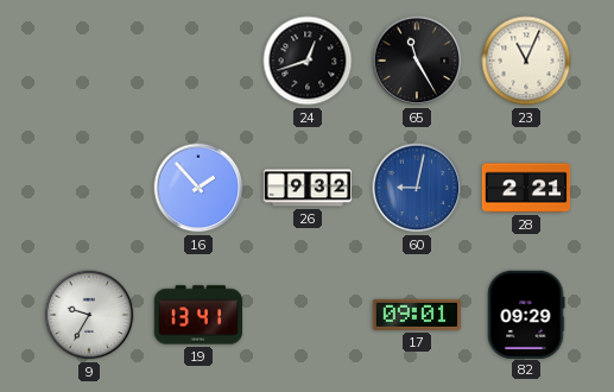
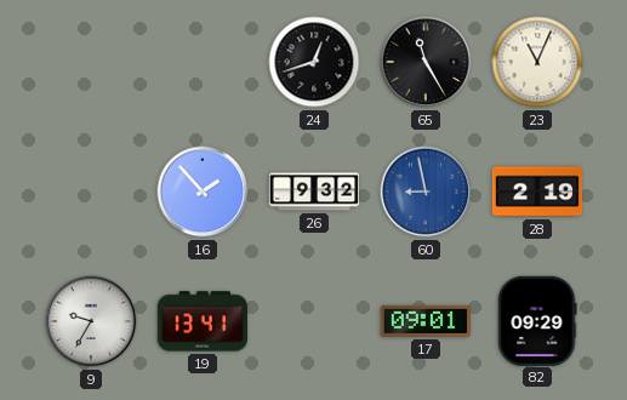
60: 9:02 -> 8:58
28: 2:21 -> 2:19
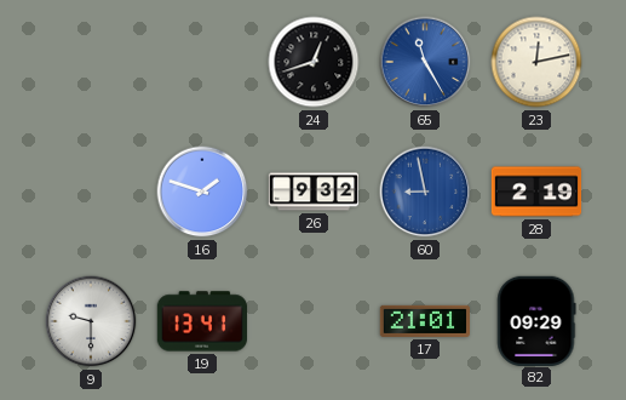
65 dial: black -> blue
23: 11:04 -> 12:13
16: 1:53 -> 1:48
9: 9:35 -> 9:30
17: 09:01 -> 21:01
